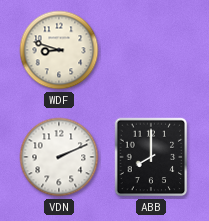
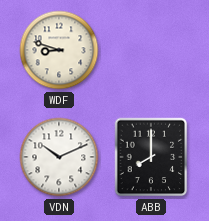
VDN: 2:11 -> 10:11
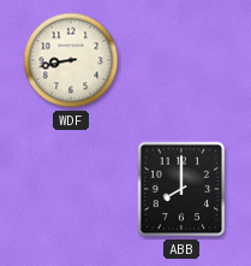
WDF: 8:48 -> 8:43
VDN: 10:11 -> none
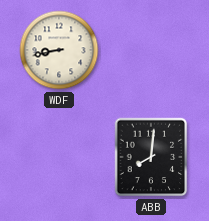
ABB: 8:00 -> 8:01
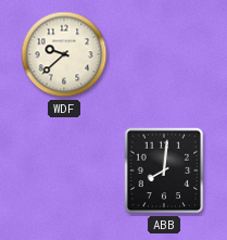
WDF: 8:43 -> 9:38
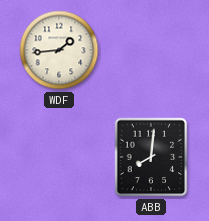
WDF: 9:38 -> 1:44
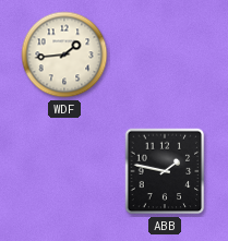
ABB: 8:01 -> 1:47
